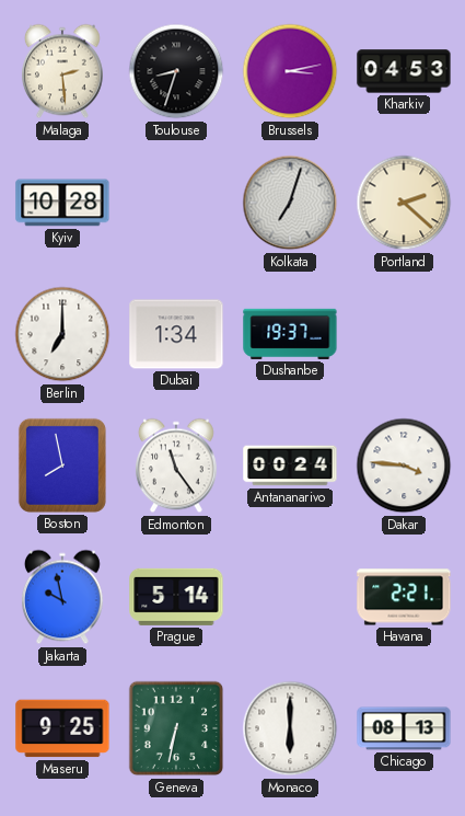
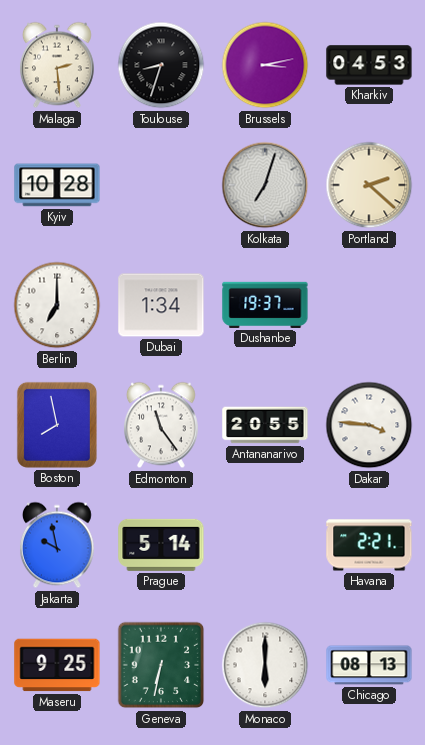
Antananarivo: 00:24 -> 20:55
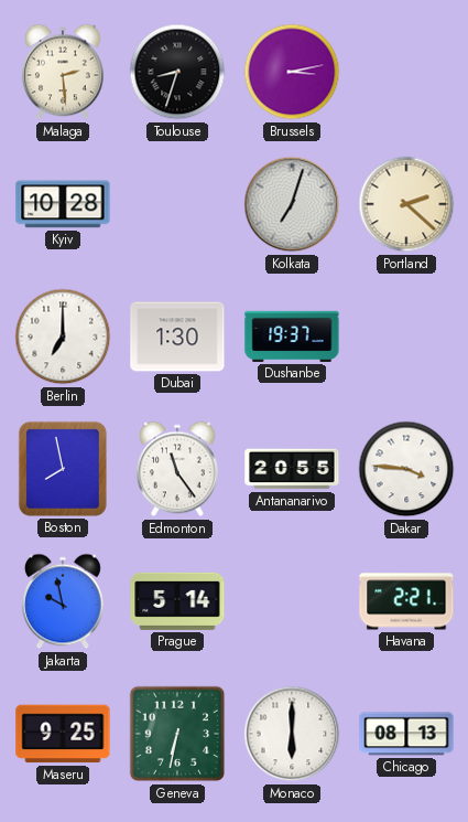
Kharkiv: 04:53 -> none
Dubai: 1:34 -> 1:30
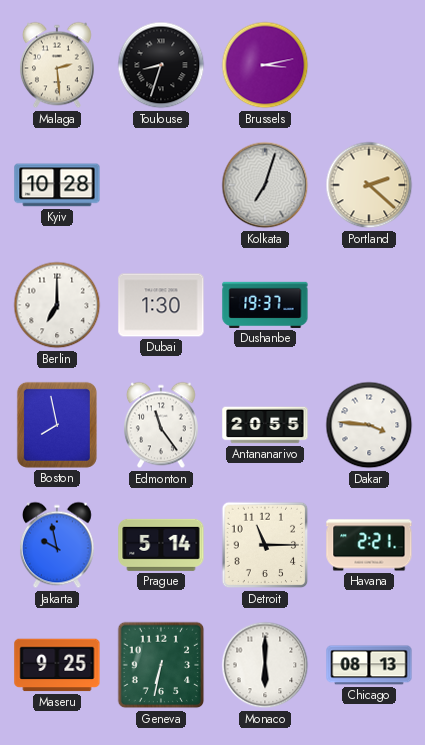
Detroit: none -> 11:15
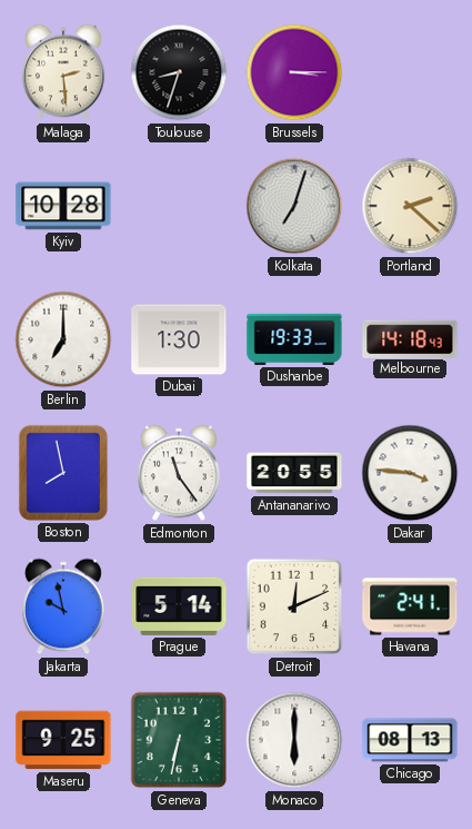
Brussels: 3:13 -> 3:15
Dushanbe: 19:37 -> 19:33
Melbourne: none -> 14:18
Detroit: 11:15 -> 12:11
Havana: 2:21 -> 2:41
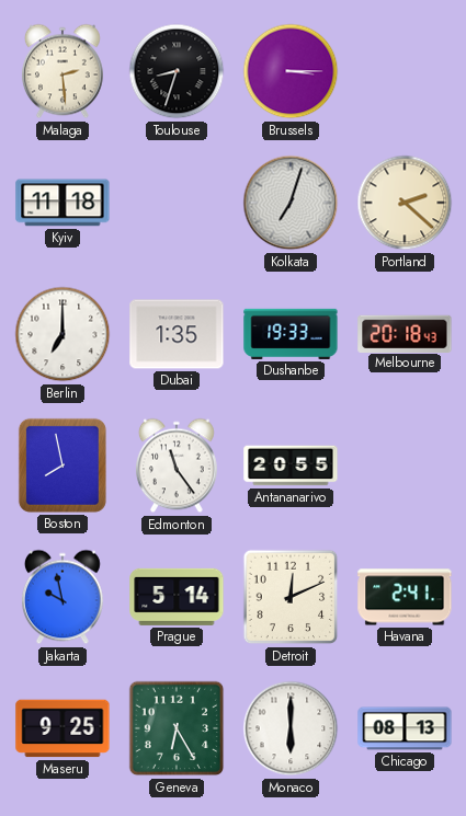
Kyiv: 10:28 -> 11:18
Dubai: 1:30 -> 1:35
Melbourne: 14:18 -> 20:18
Dakar: 3:46 -> none
Geneva: 6:32 -> 6:25
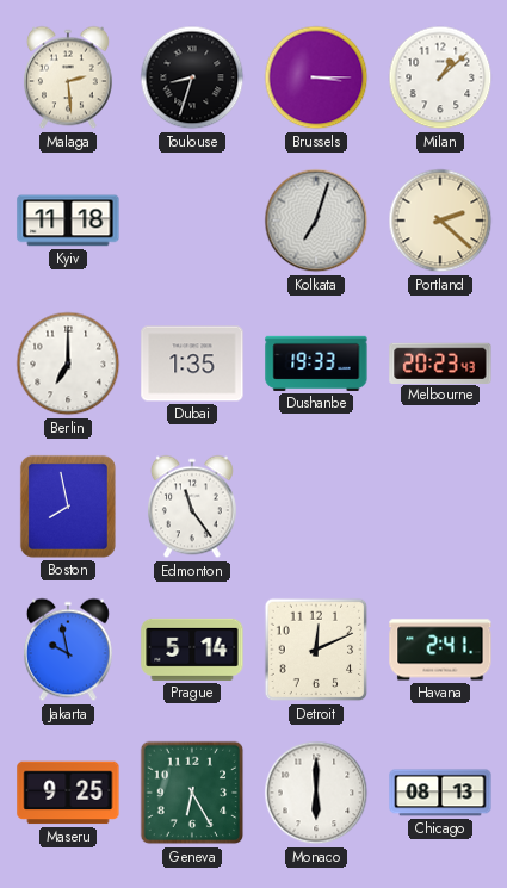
Milan: none -> 1:08
Melbourne: 20:18 -> 20:23
Antananarivo: 20:55 -> none
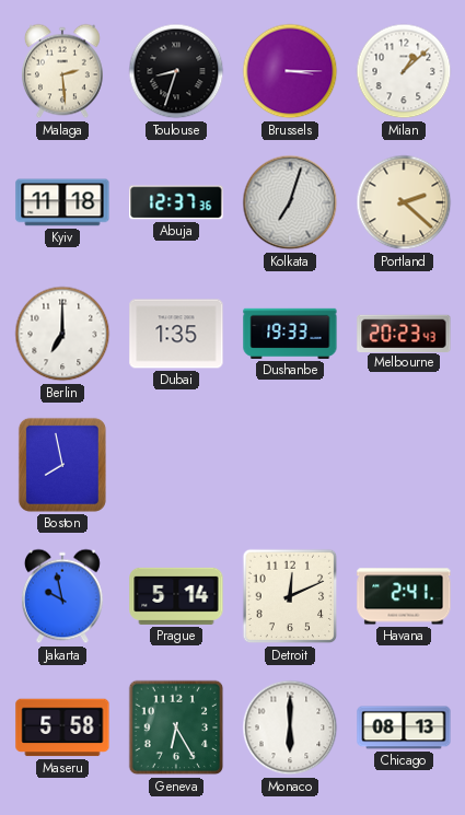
Abuja: none -> 12:37
Edmonton: 11:24 -> none
Maseru: 9:25 -> 5:58
